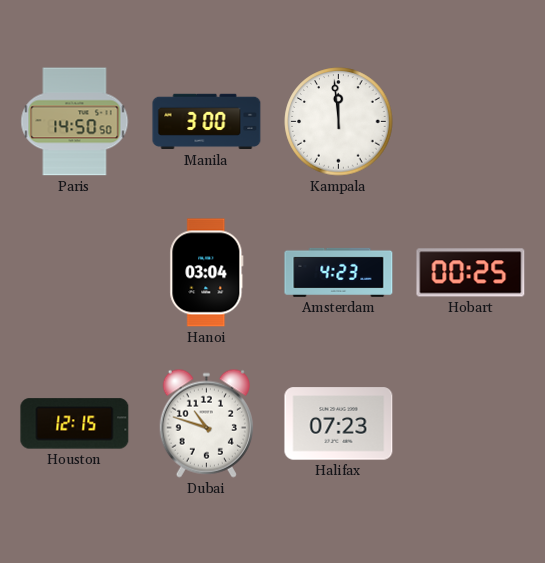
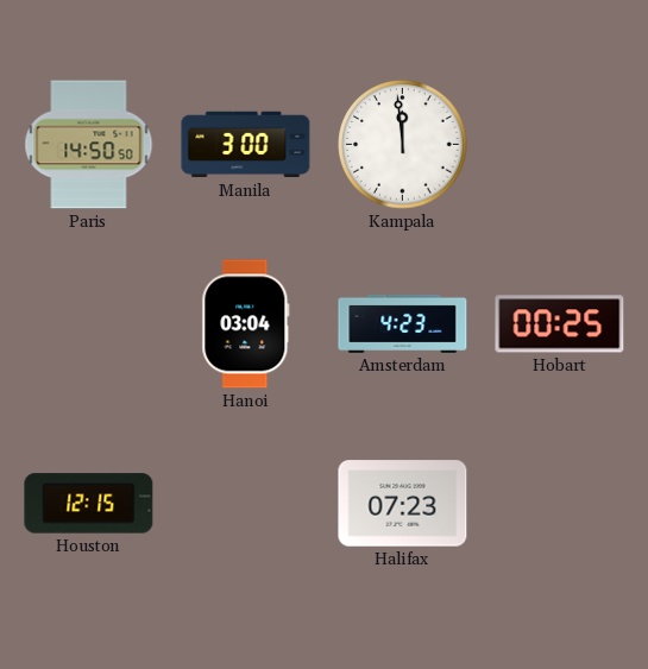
Dubai: 10:48 -> none
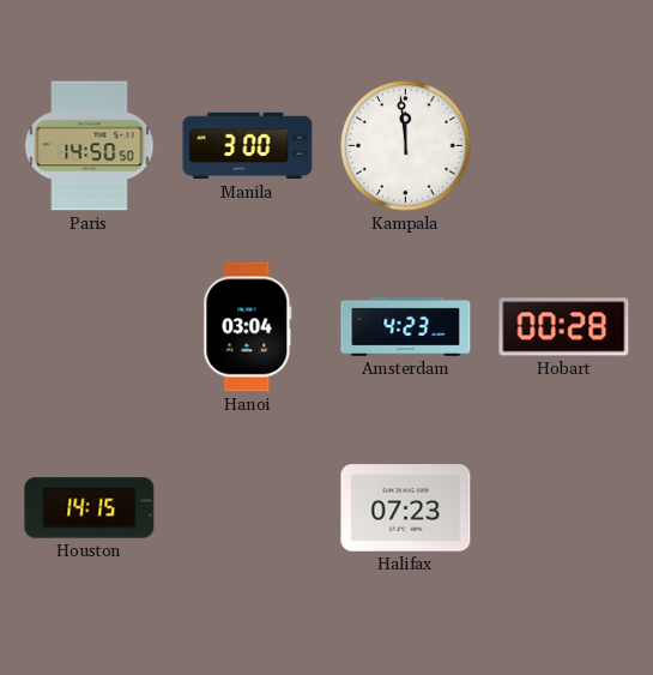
Hobart: 00:25 -> 00:28
Houston: 12:15 -> 14:15
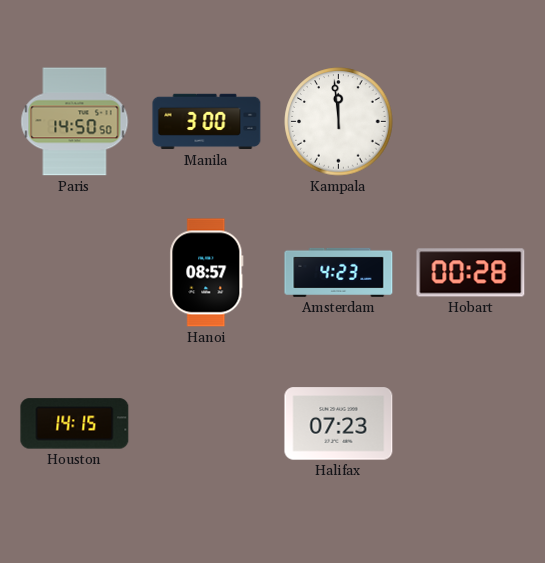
Hanoi: 03:04 -> 08:57
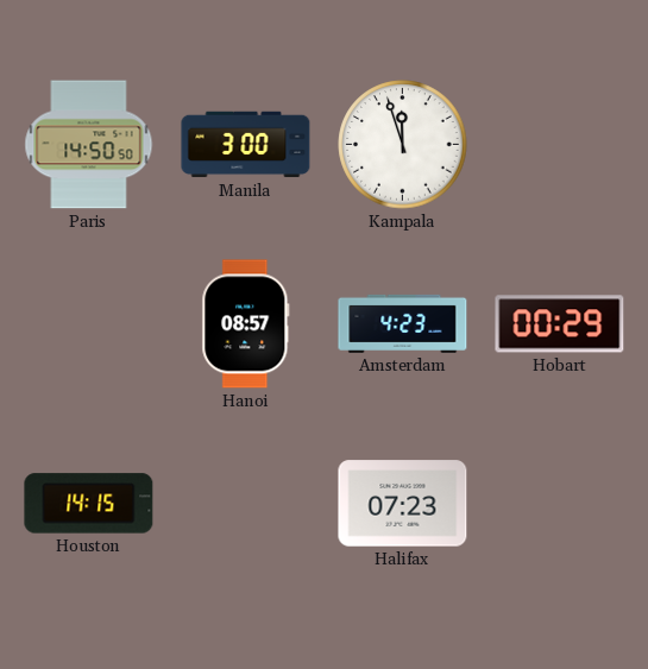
Kampala: 11:59 -> 11:57
Hobart: 00:28 -> 00:29
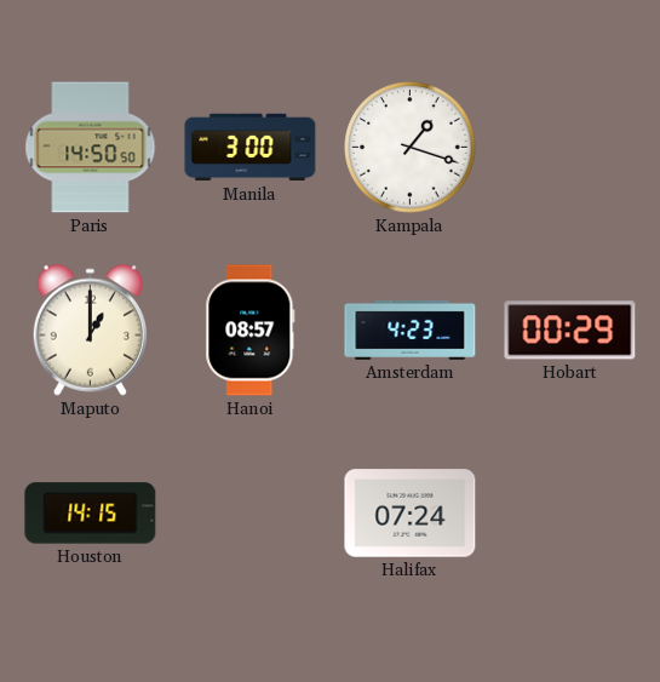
Kampala: 11:57 -> 1:18
Maputo: none -> 1:00
Halifax: 07:23 -> 07:24
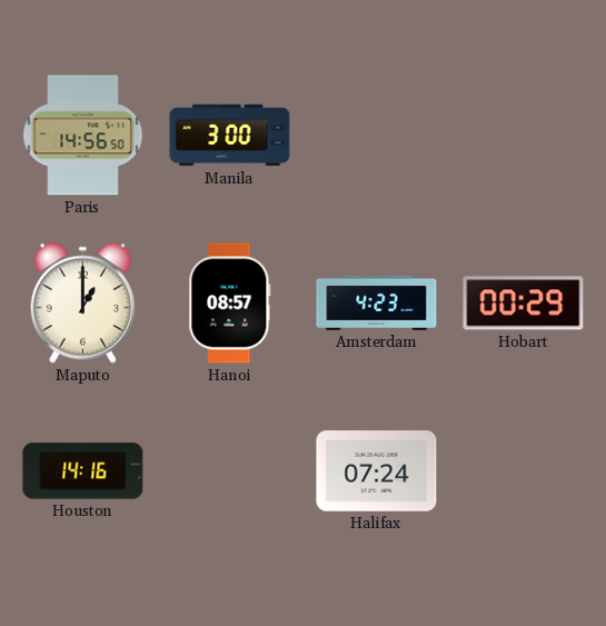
Paris: 14:50 -> 14:56
Kampala: 1:18 -> none
Houston: 14:15 -> 14:16
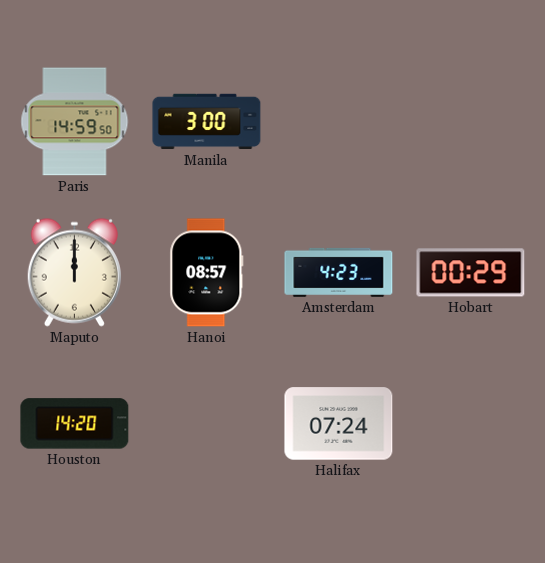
Paris: 14:56 -> 14:59
Maputo: 1:00 -> 12:00
Houston: 14:16 -> 14:20
